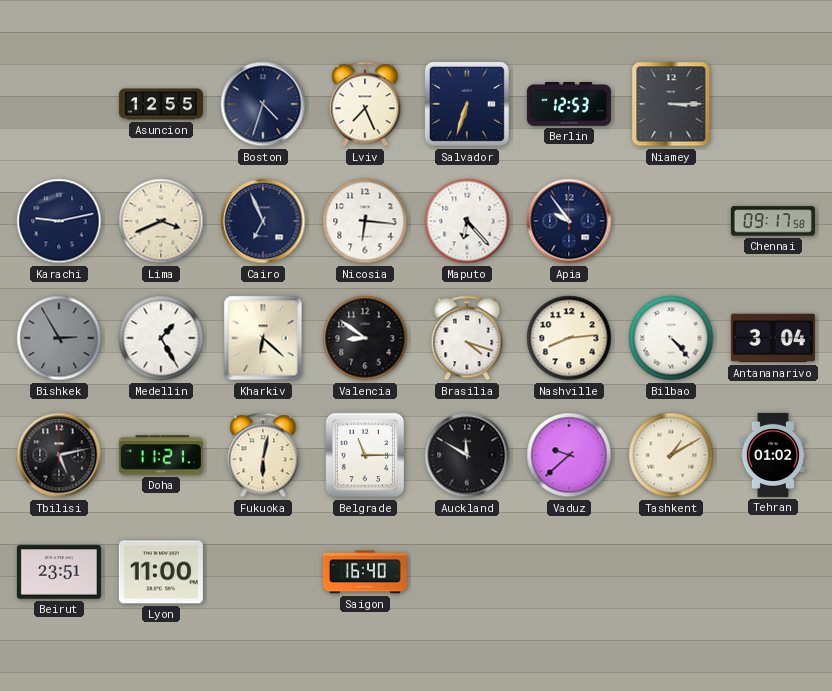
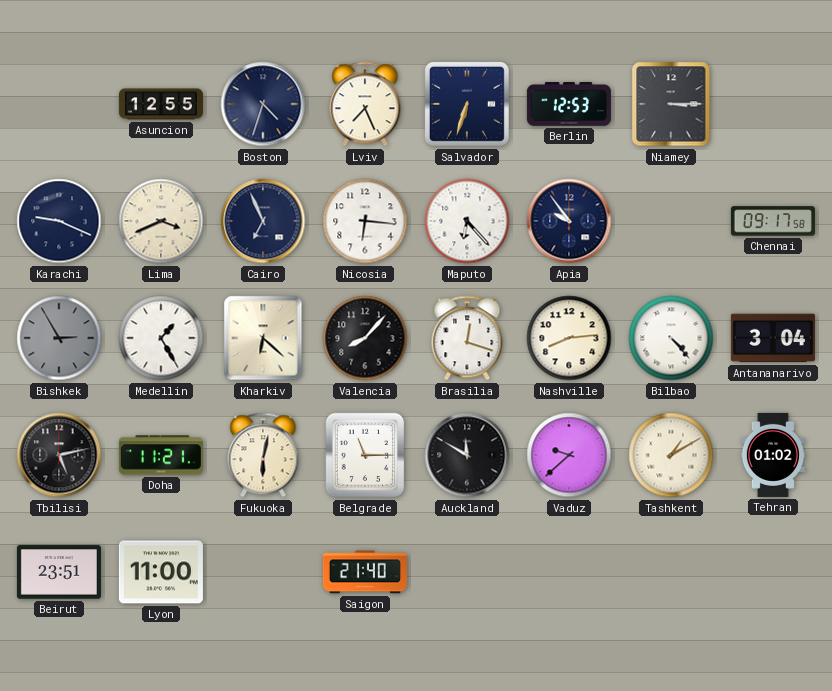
Karachi: 9:13 -> 9:19
Valencia: 8:51 -> 8:07
Brasilia: 4:18 -> 12:18
Saigon: 16:40 -> 21:40
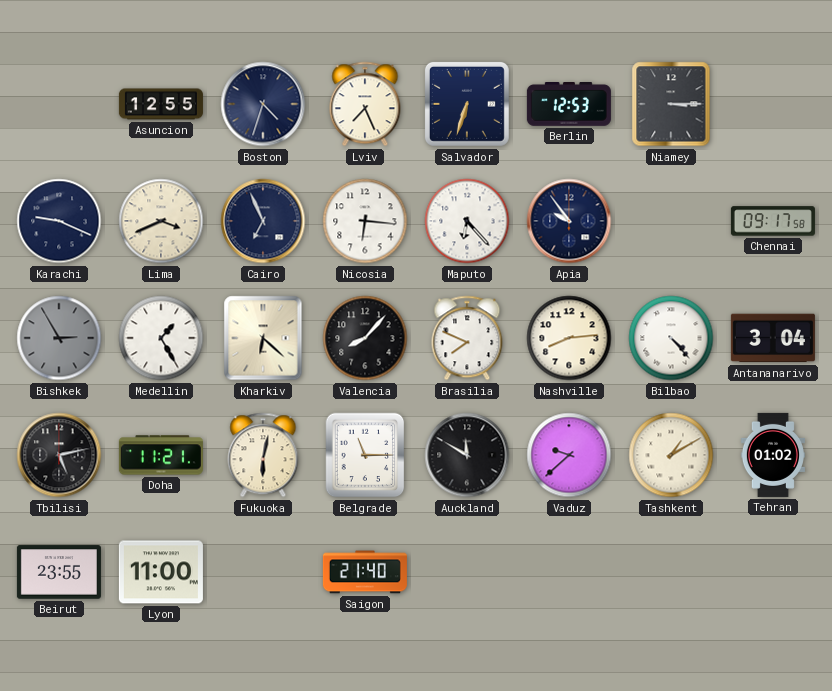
Brasilia: 12:18 -> 7:49
Beirut: 23:51 -> 23:55
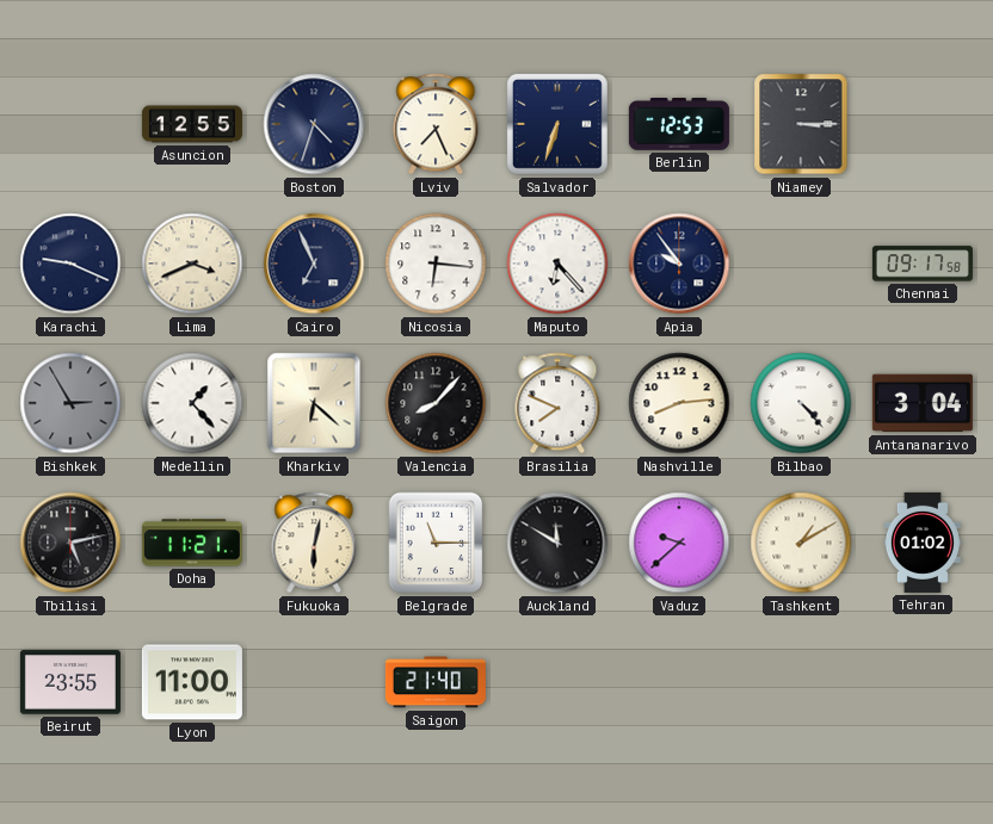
Medellin: 1:25 -> 1:23
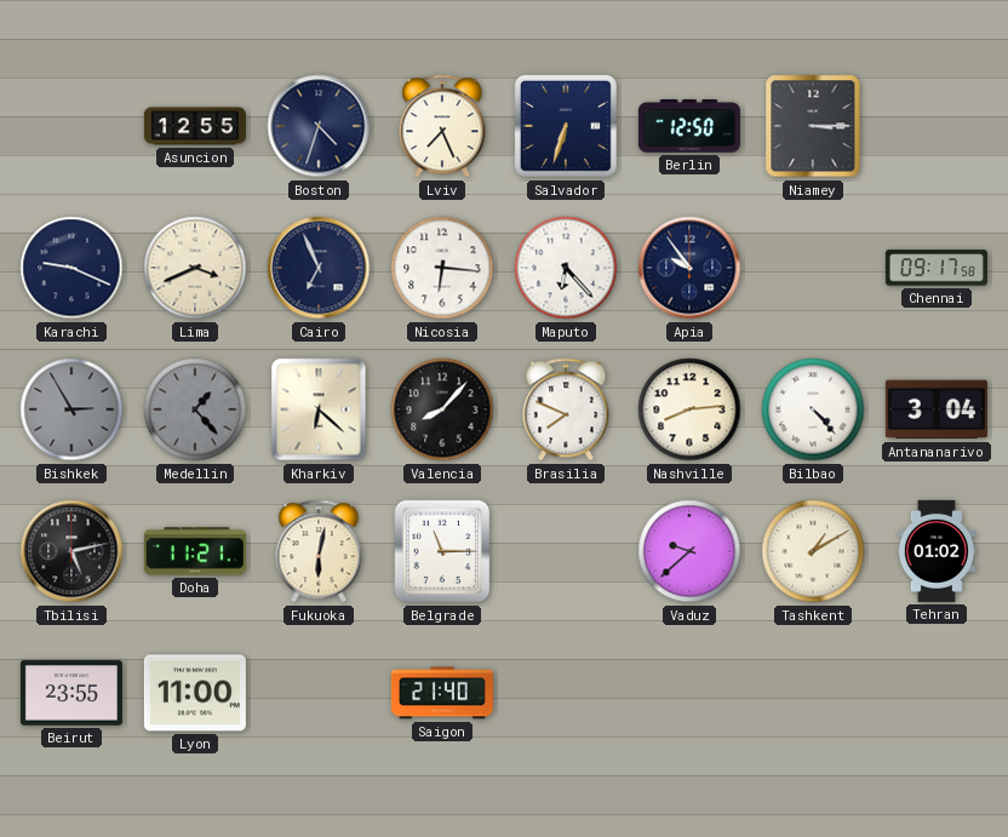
Berlin: 12:53 -> 12:50
Medellin dial: white -> grey
Auckland: 11:50 -> none
